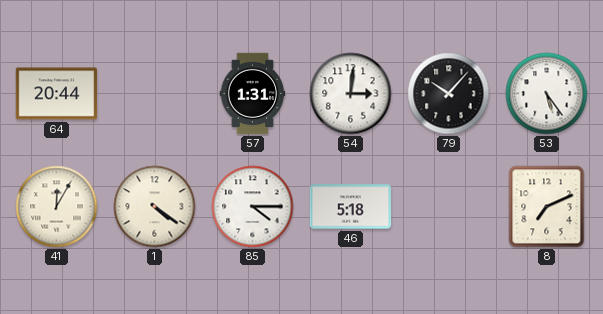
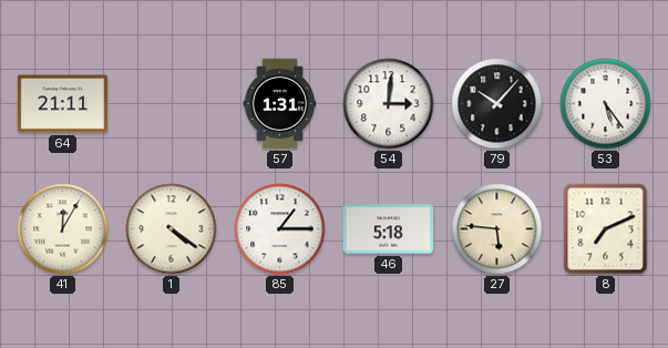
64: 20:44 -> 21:11
85: 4:15 -> 1:15
27: none -> 5:46
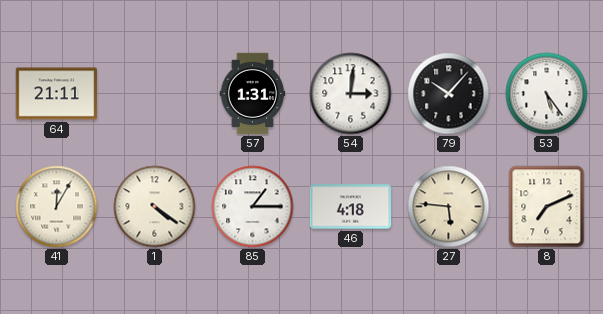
46: 5:18 -> 4:18
